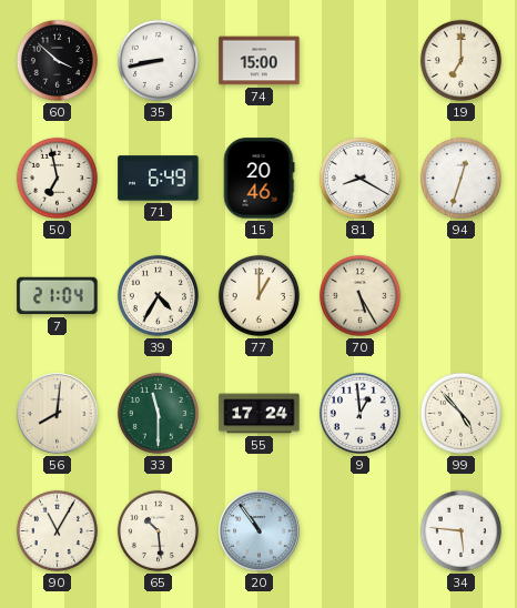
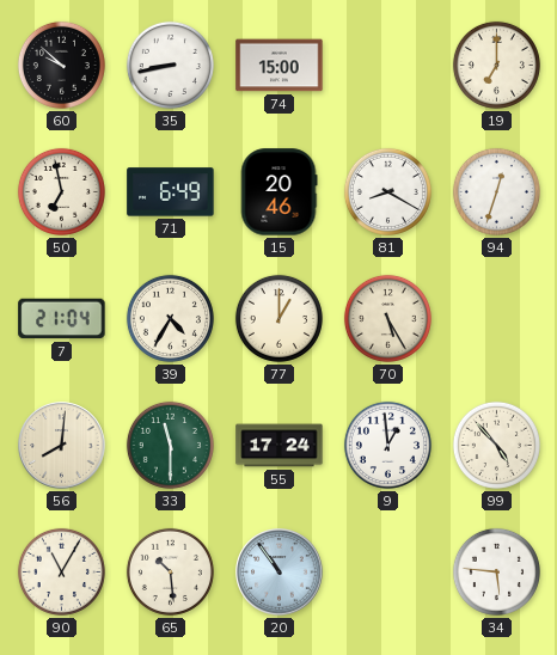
60: 3:52 -> 9:52
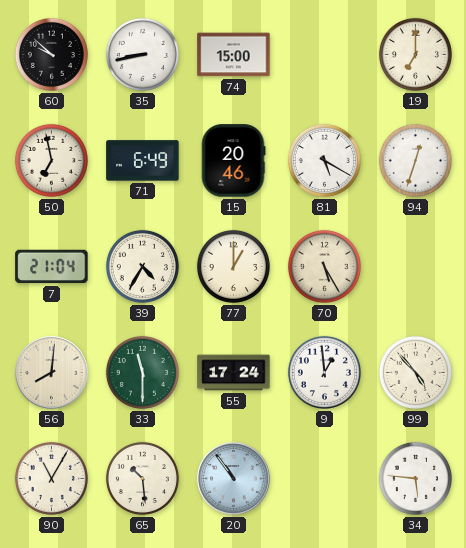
81: 8:20 -> 5:20
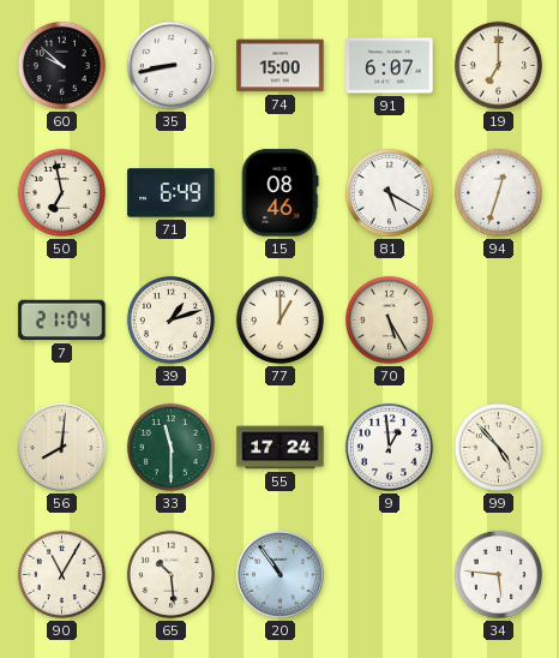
91: none -> 6:07
15: 20:46 -> 08:46
39: 4:35 -> 1:12
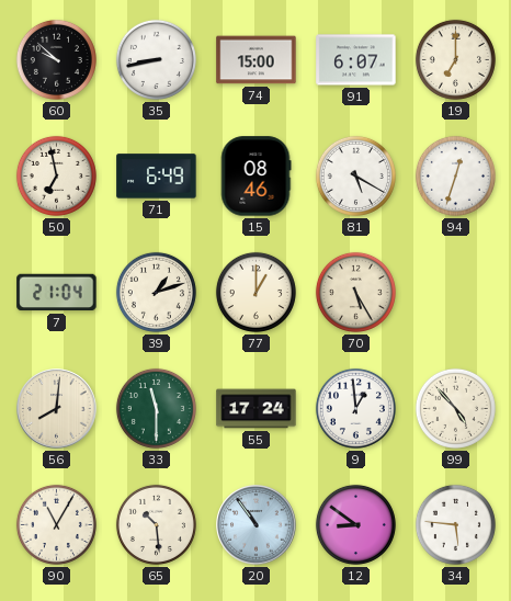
12: none -> 8:51
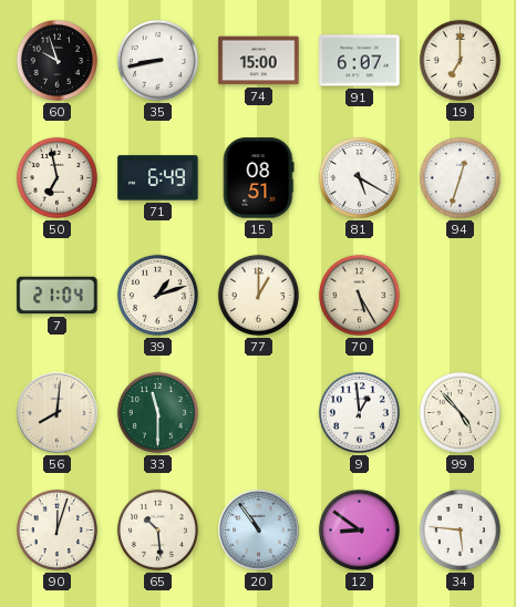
60: 9:52 -> 9:57
15: 08:46 -> 08:51
55: 17:24 -> none
90: 11:05 -> 12:03
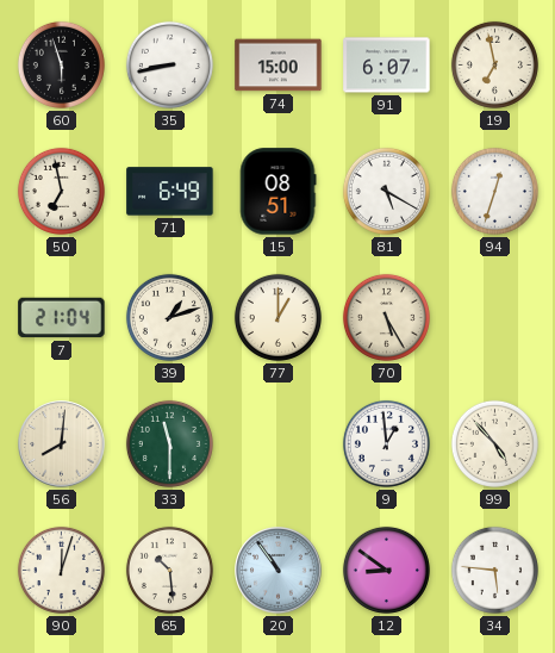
60: 9:57 -> 5:57
19: 7:00 -> 6:58
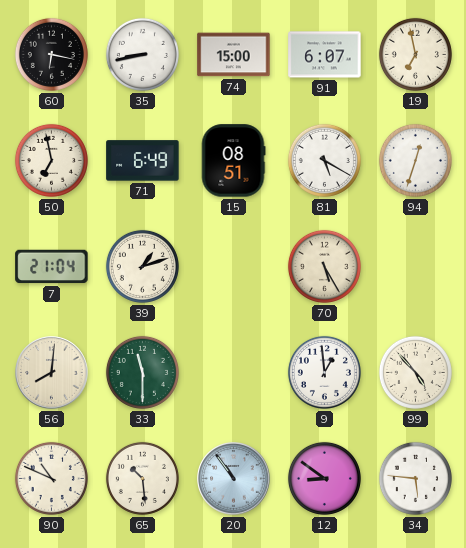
60: 5:57 -> 6:17
77: 1:00 -> none
90: 12:03 -> 10:49
